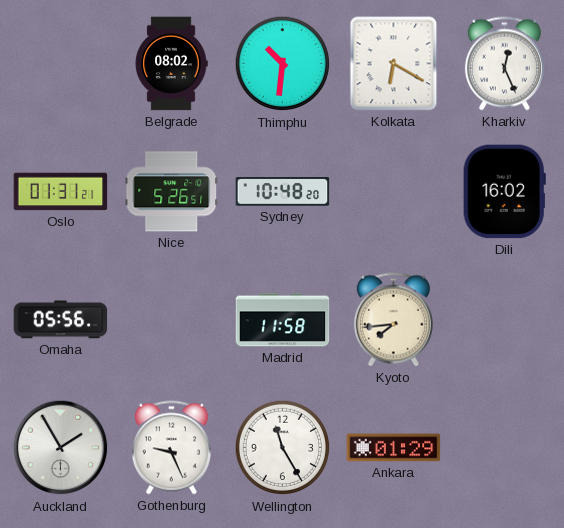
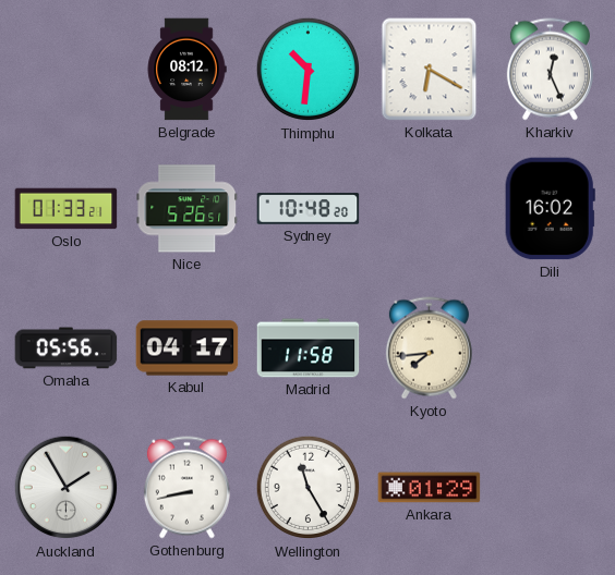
Belgrade: 08:02 -> 08:12
Oslo: 01:31 -> 01:33
Kabul: none -> 04:17
Gothenburg: 9:26 -> 8:43
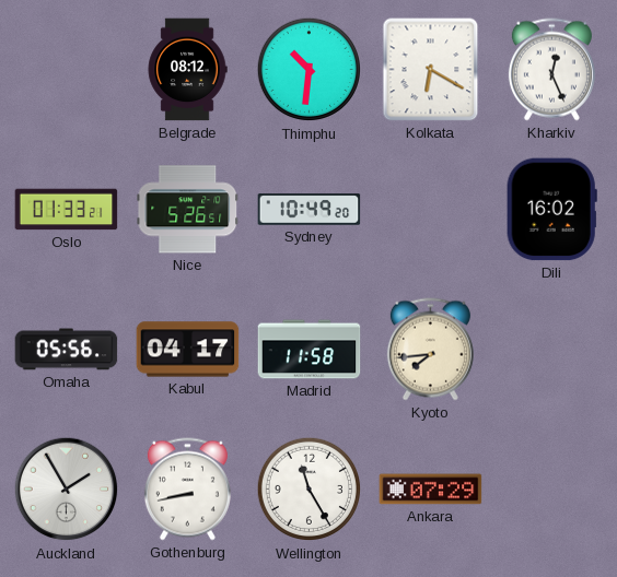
Sydney: 10:48 -> 10:49
Ankara: 01:29 -> 07:29
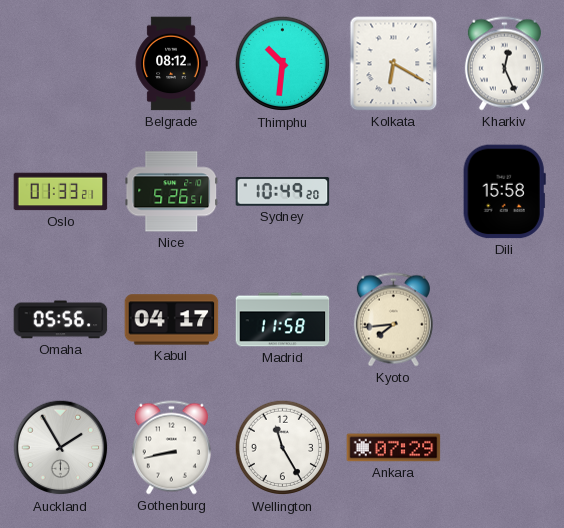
Dili: 16:02 -> 15:58
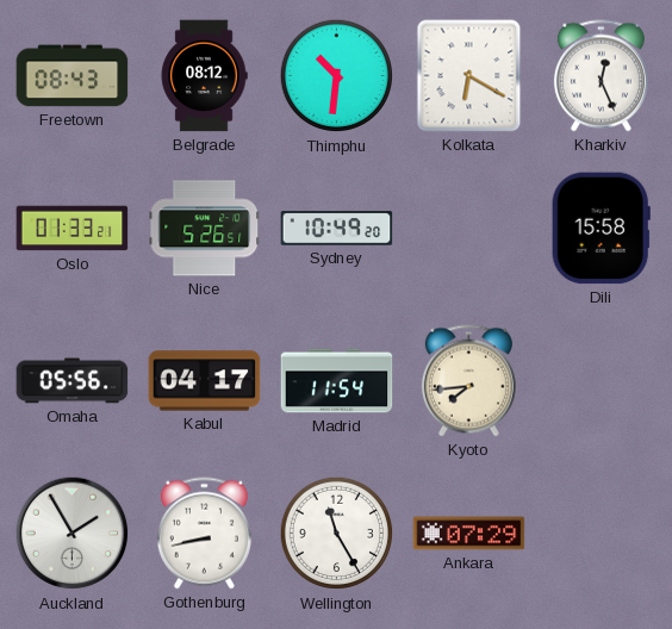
Freetown: none -> 08:43
Madrid: 11:58 -> 11:54
